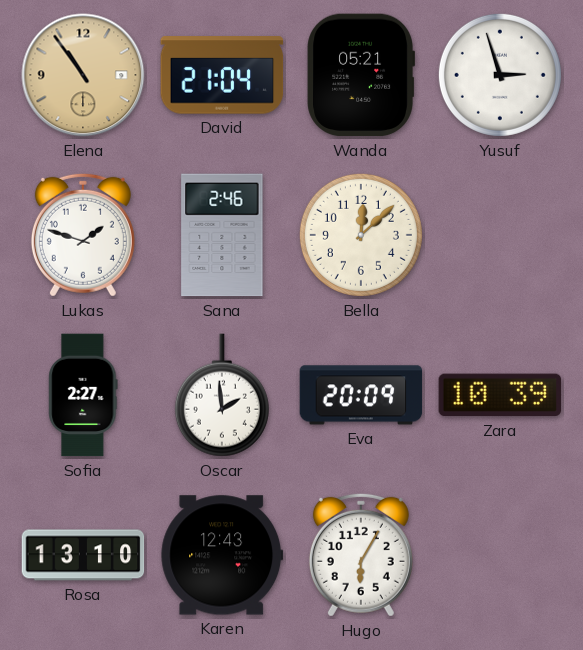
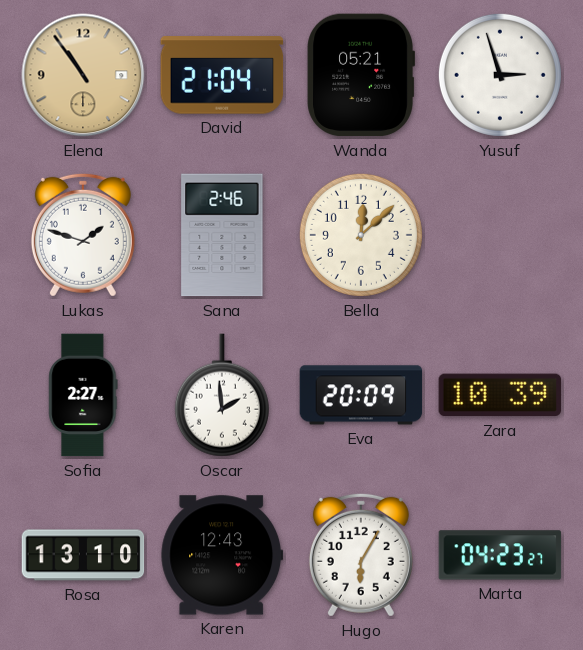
Marta: none -> 04:23
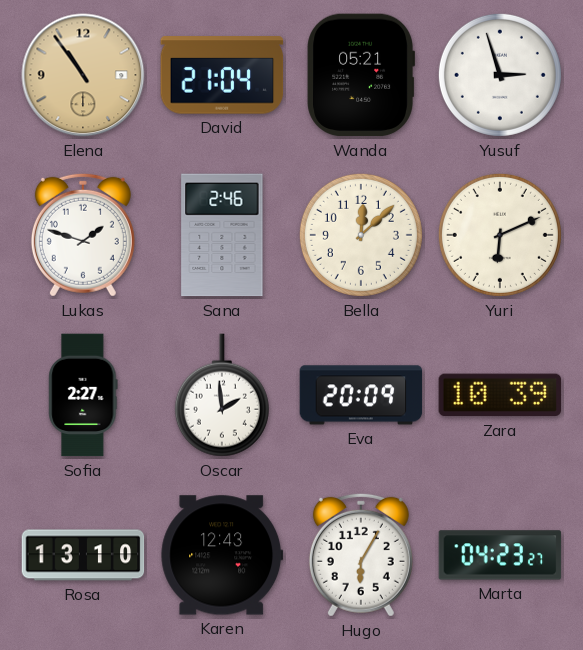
Yuri: none -> 6:11
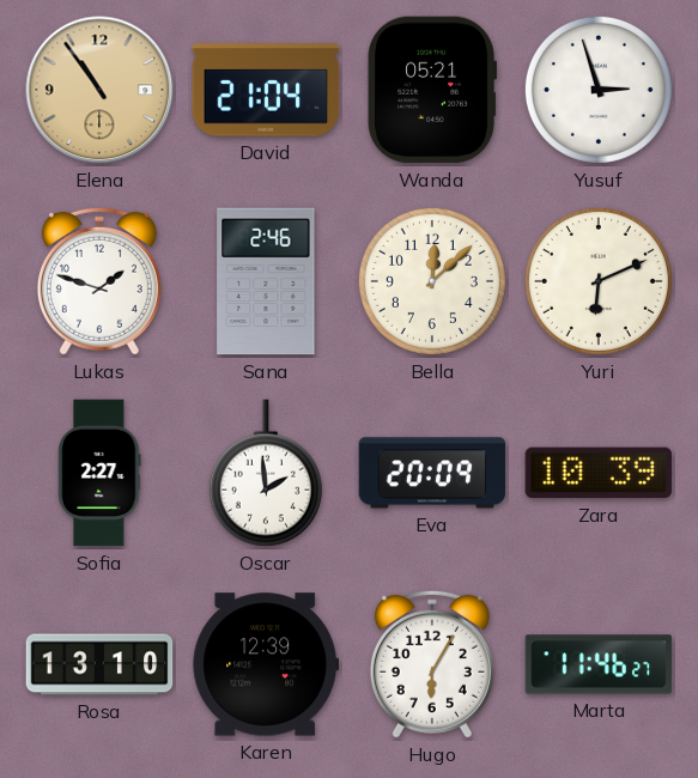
Karen: 12:43 -> 12:39
Marta: 04:23 -> 11:46
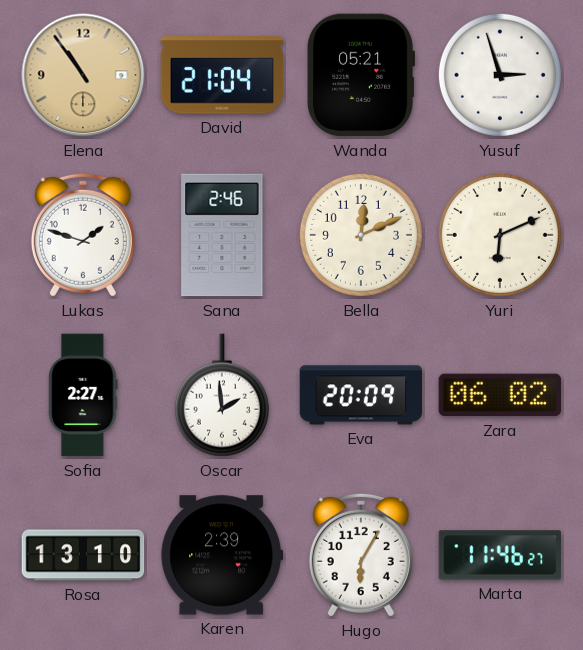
Bella: 12:08 -> 12:11
Zara: 10:39 -> 06:02
Karen: 12:39 -> 2:39
